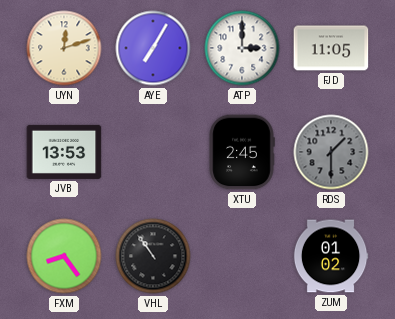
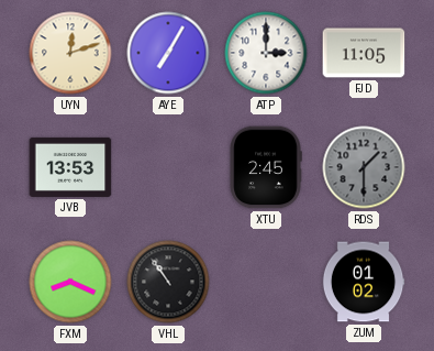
FXM: 8:24 -> 8:19
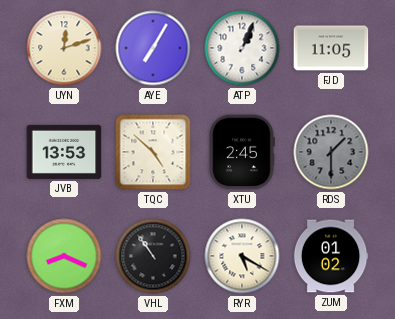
ATP: 3:00 -> 1:04
TQC: none -> 4:52
RYR: none -> 5:20
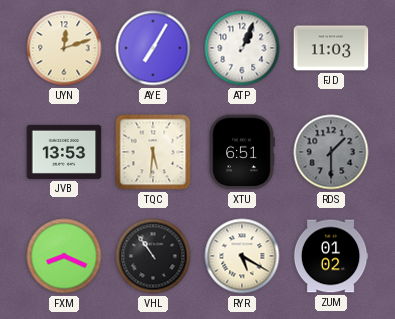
FJD: 11:05 -> 11:03
TQC: 4:52 -> 5:31
XTU: 2:45 -> 6:51
